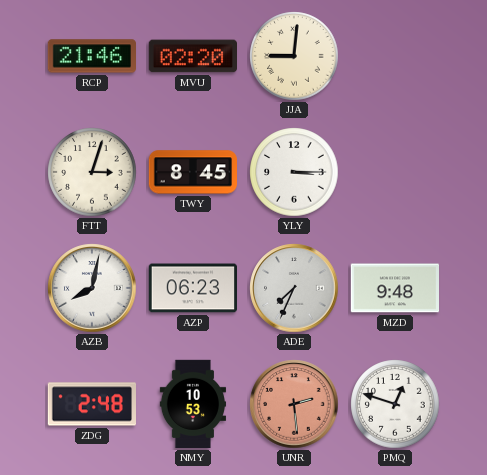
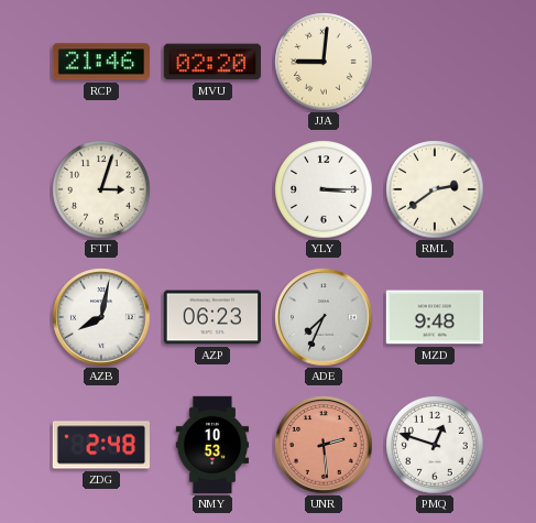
TWY: 8:45 -> none
RML: none -> 2:39
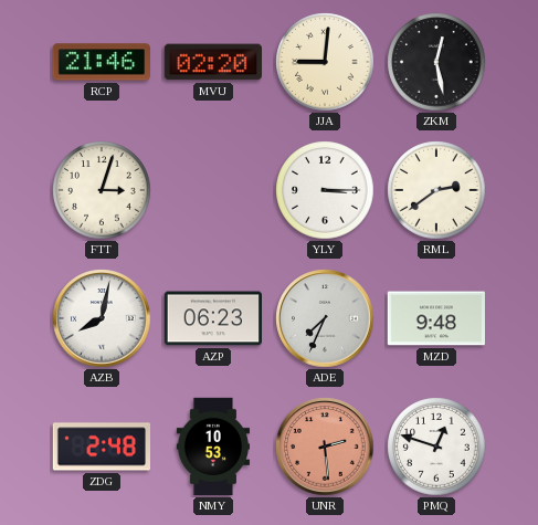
ZKM: none -> 12:28
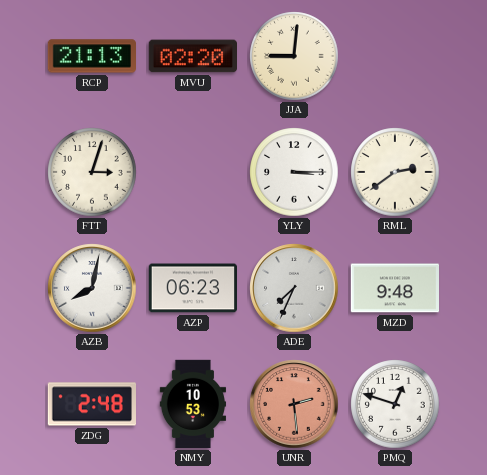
RCP: 21:46 -> 21:13
ZKM: 12:28 -> none
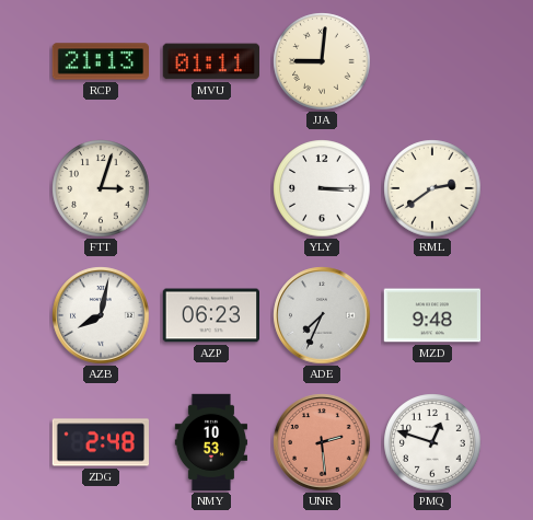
MVU: 02:20 -> 01:11
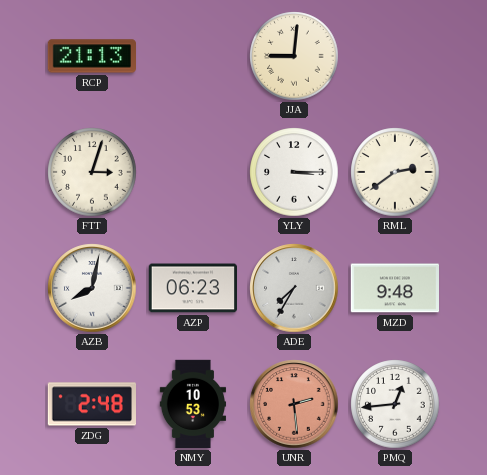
MVU: 01:11 -> none
ADE: 7:34 -> 7:35
PMQ: 12:48 -> 12:44
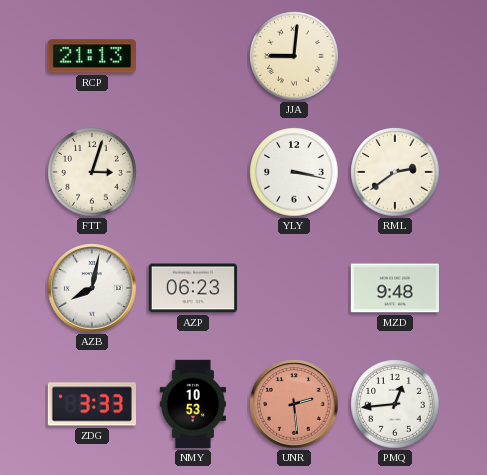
YLY: 3:15 -> 3:17
ADE: 7:35 -> none
ZDG: 2:48 -> 3:33
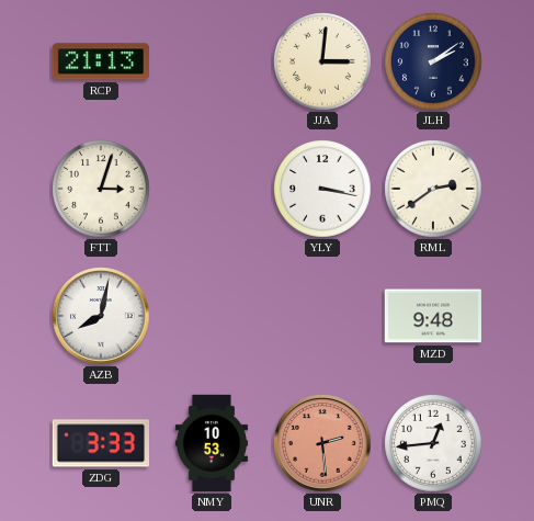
JJA: 9:01 -> 3:01
JLH: none -> 2:09
AZP: 06:23 -> none
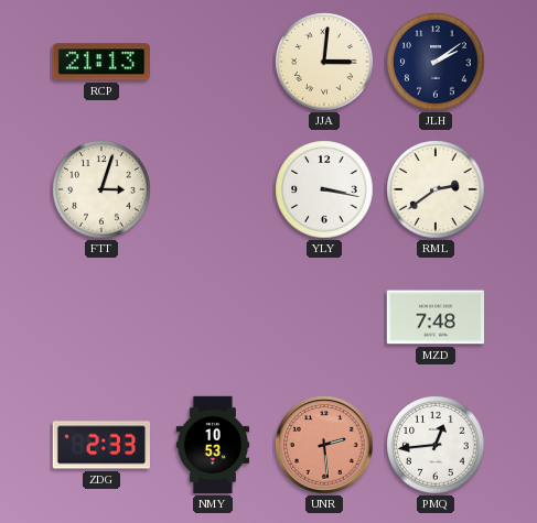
AZB: 8:02 -> none
MZD: 9:48 -> 7:48
ZDG: 3:33 -> 2:33
